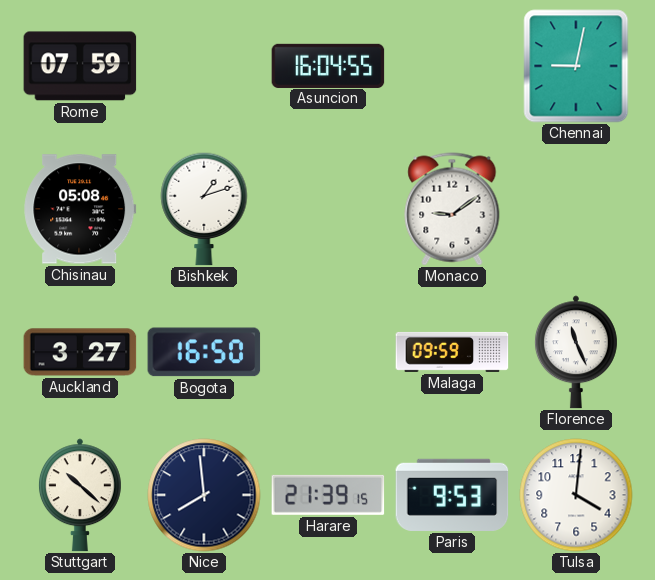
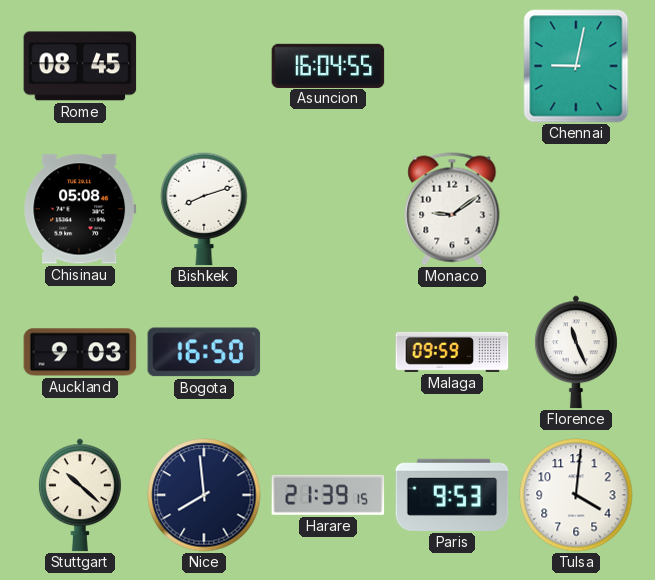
Rome: 07:59 -> 08:45
Bishkek: 1:12 -> 8:12
Auckland: 3:27 -> 9:03
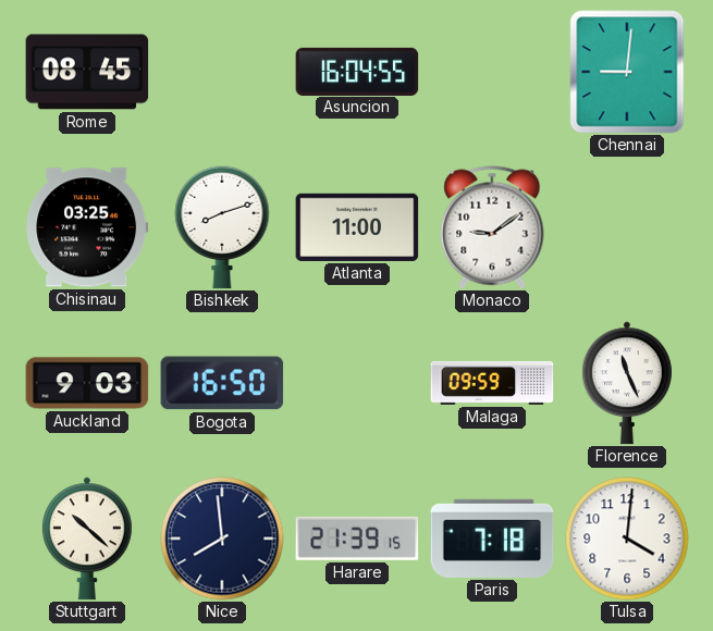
Chennai: 9:02 -> 9:01
Chisinau: 05:08 -> 03:25
Atlanta: none -> 11:00
Paris: 9:53 -> 7:18
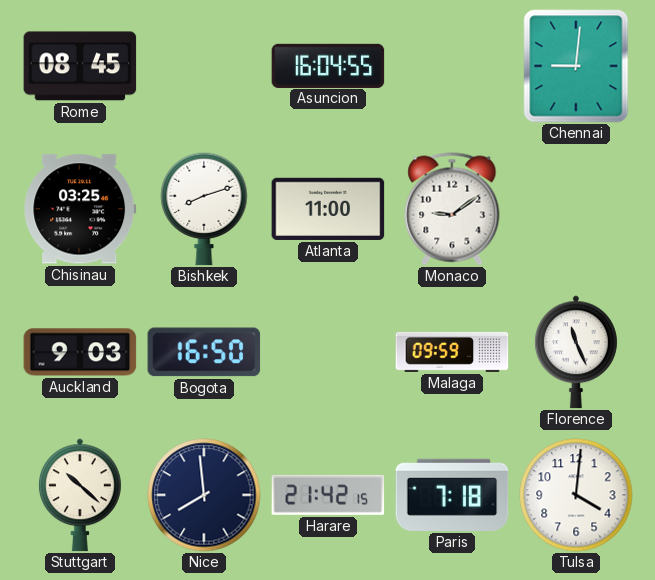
Harare: 21:39 -> 21:42
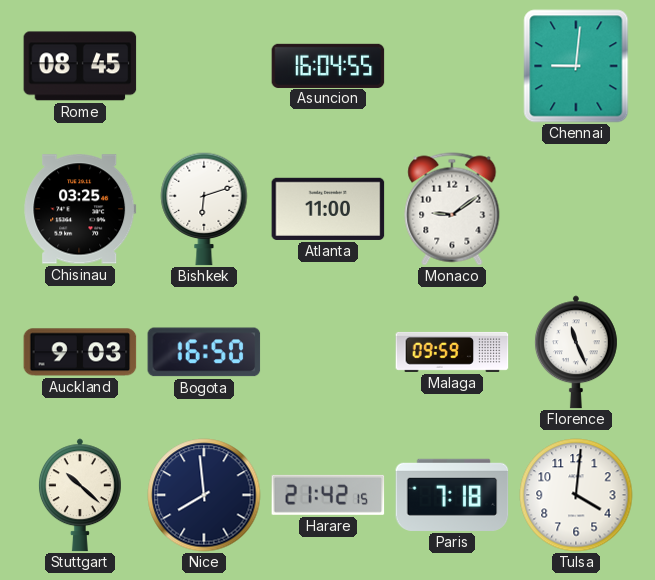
Bishkek: 8:12 -> 6:12
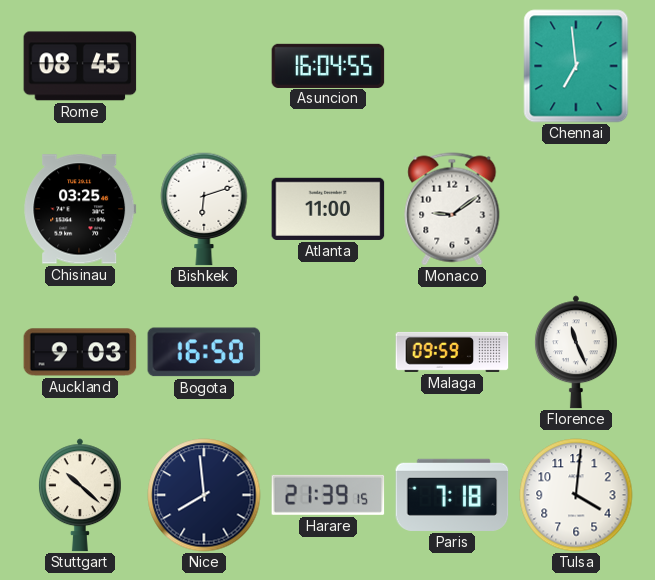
Chennai: 9:01 -> 6:59
Harare: 21:42 -> 21:39
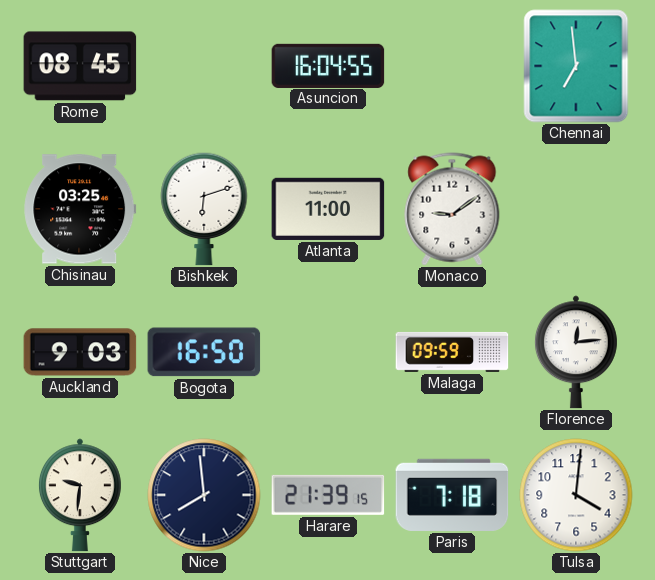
Florence: 11:26 -> 12:14
Stuttgart: 10:22 -> 9:31
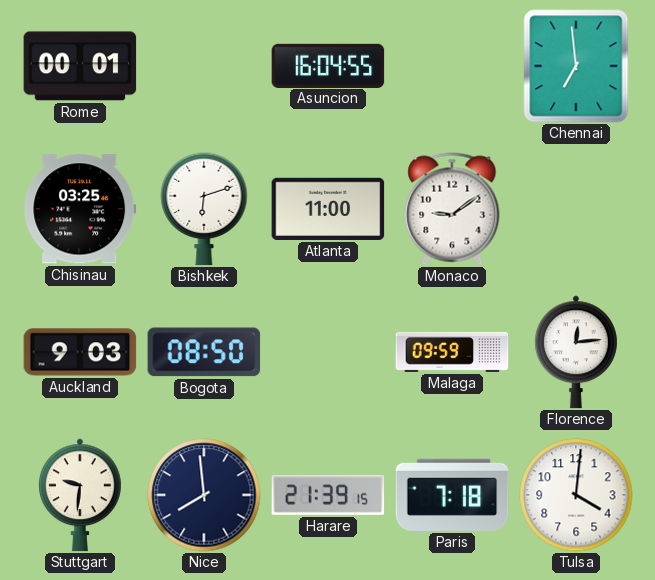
Rome: 08:45 -> 00:01
Bogota: 16:50 -> 08:50
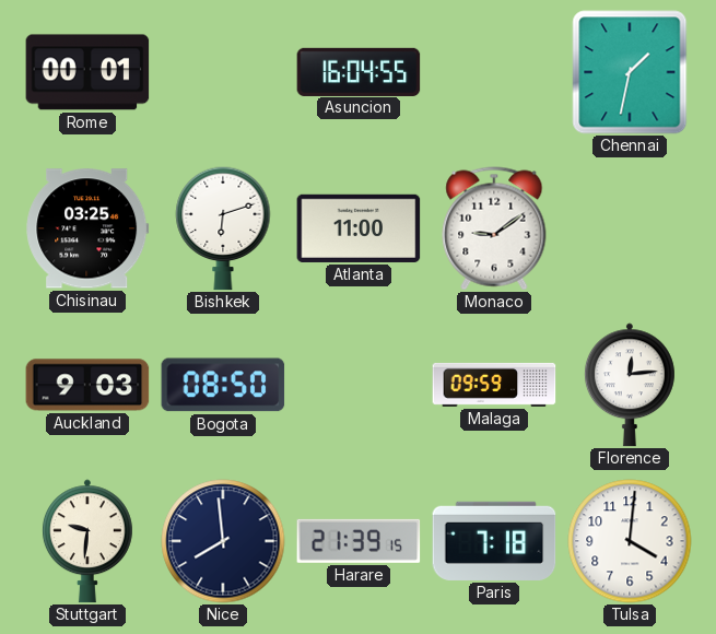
Chennai: 6:59 -> 1:32
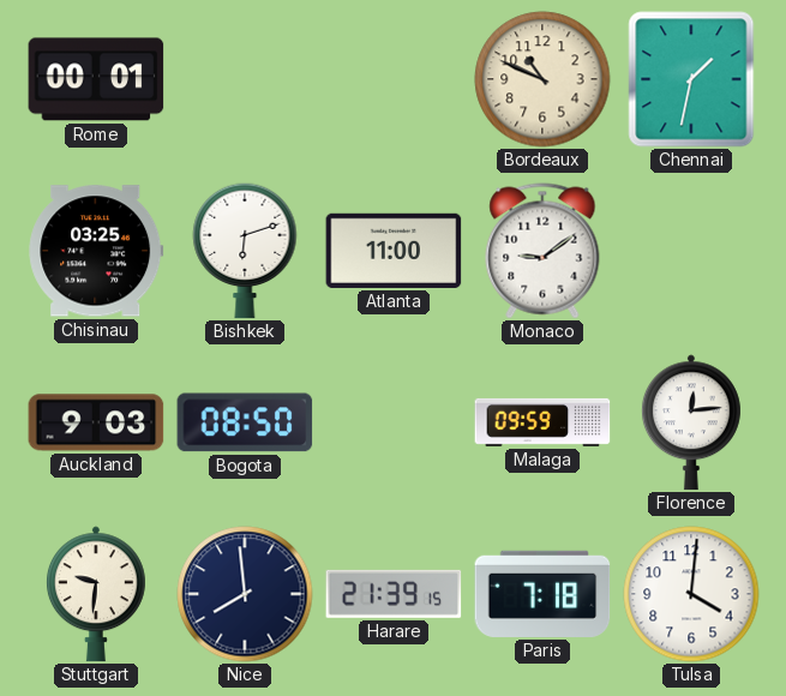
Asuncion: 16:04 -> none
Bordeaux: none -> 10:49
